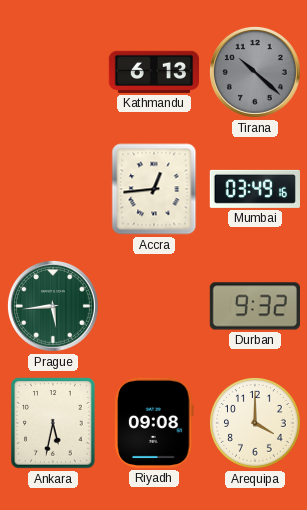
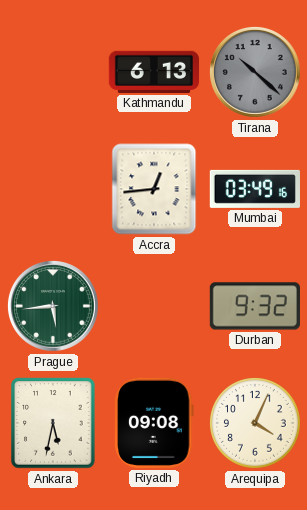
Arequipa: 4:00 -> 4:04
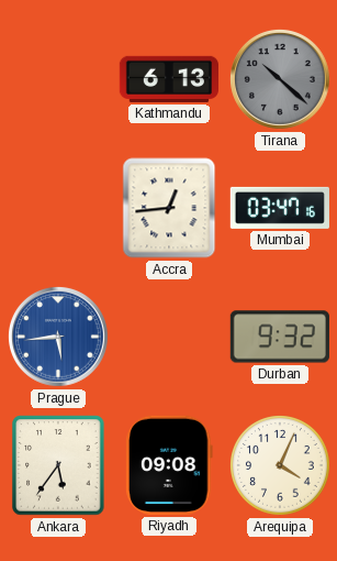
Mumbai: 03:49 -> 03:47
Prague dial: green -> blue
Ankara: 5:32 -> 5:36
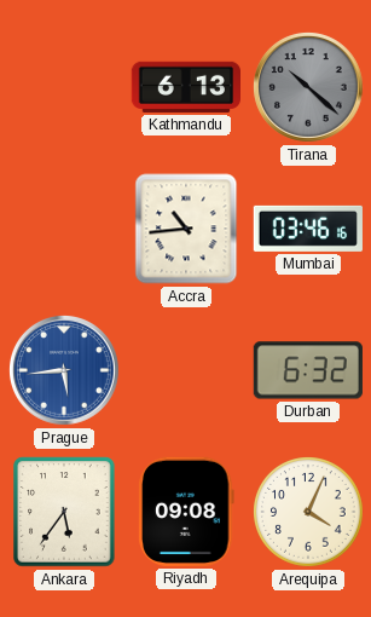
Accra: 12:44 -> 10:44
Mumbai: 03:47 -> 03:46
Durban: 9:32 -> 6:32
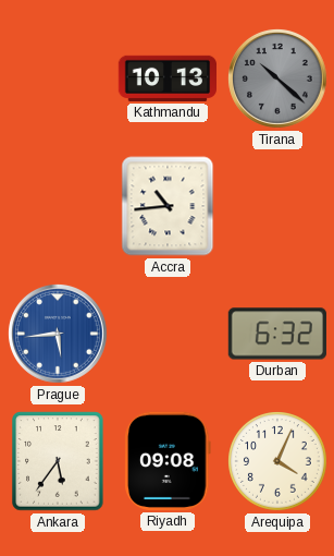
Kathmandu: 6:13 -> 10:13
Mumbai: 03:46 -> none
